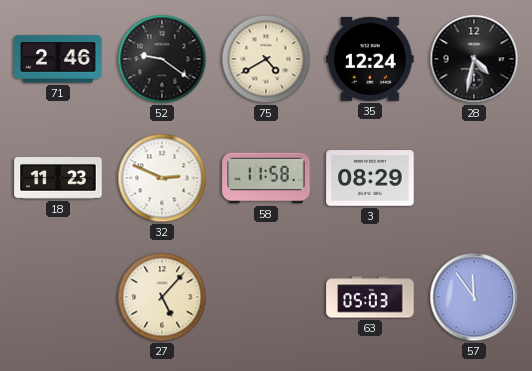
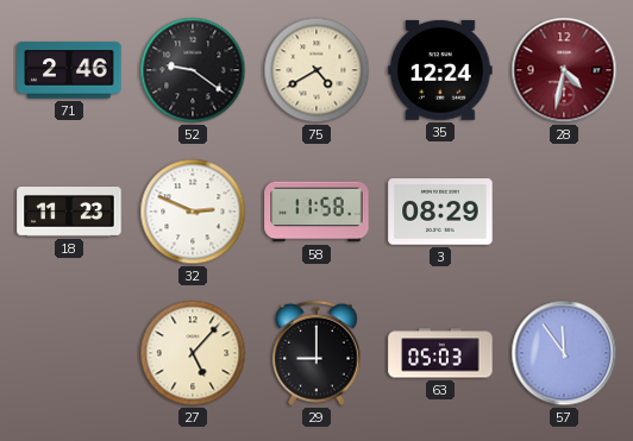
28 dial: black -> burgundy
29: none -> 9:00
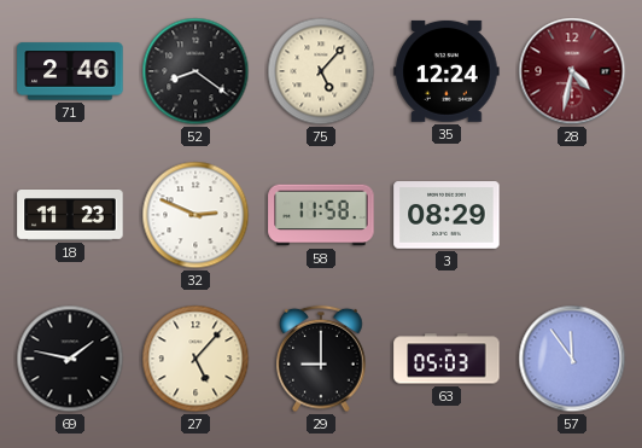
52: 9:21 -> 8:21
75: 4:40 -> 5:07
69: none -> 1:47
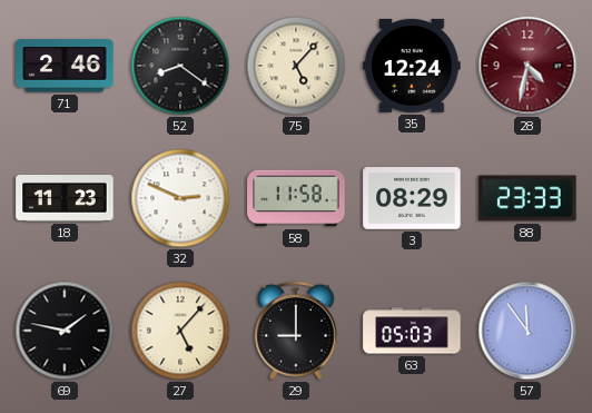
88: none -> 23:33
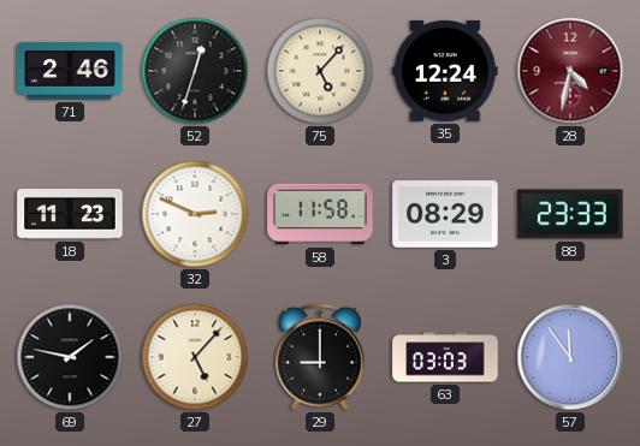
52: 8:21 -> 12:33
63: 05:03 -> 03:03
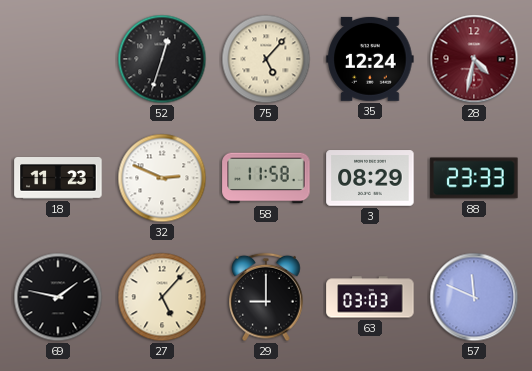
71: 2:46 -> none
57: 11:54 -> 11:49
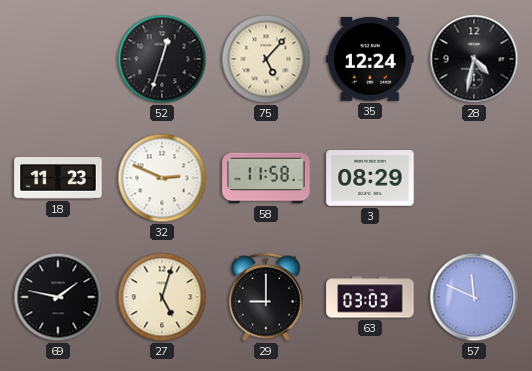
28 dial: burgundy -> black
88: 23:33 -> none
27: 5:07 -> 5:03
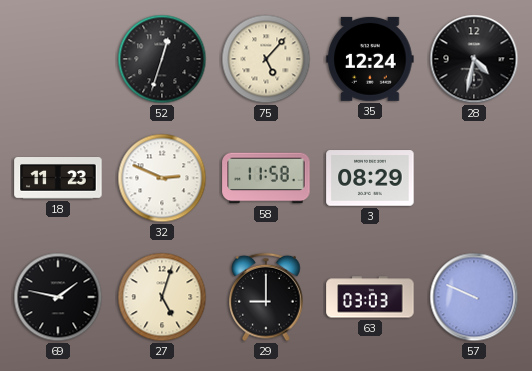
57: 11:49 -> 9:49
